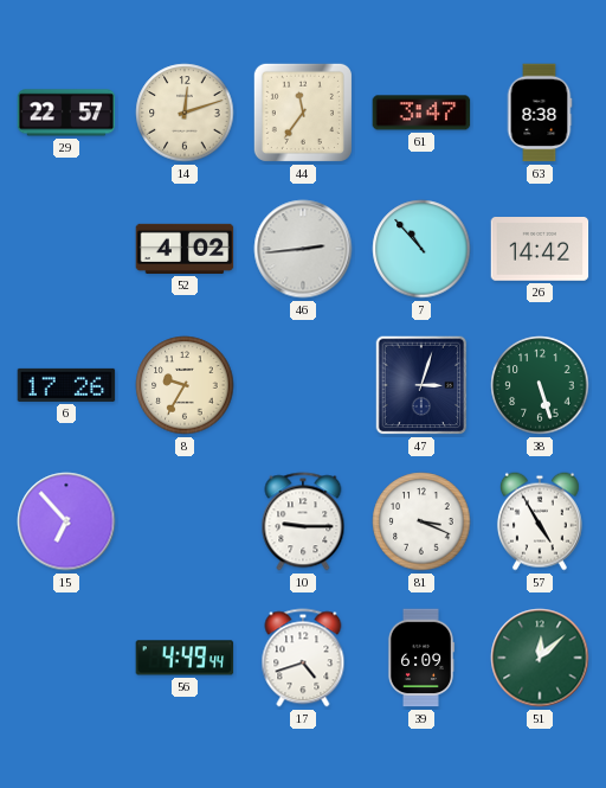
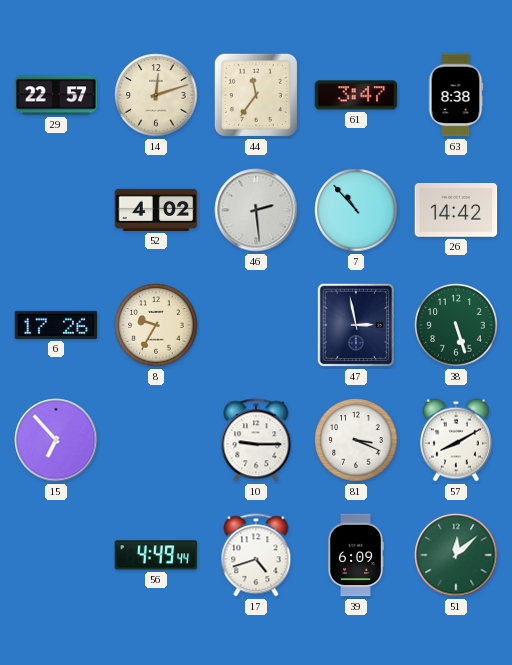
46: 2:44 -> 2:29
47: 3:03 -> 2:58
57: 4:55 -> 8:10
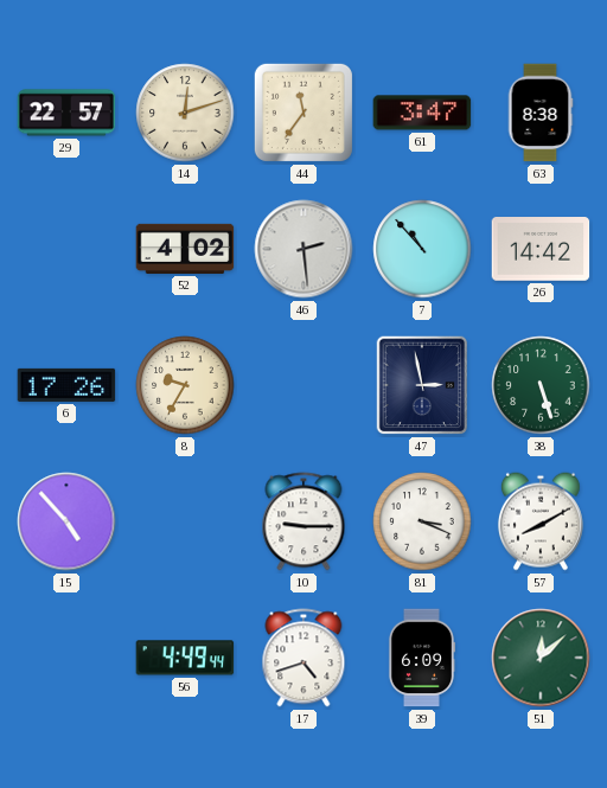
15: 6:53 -> 4:53
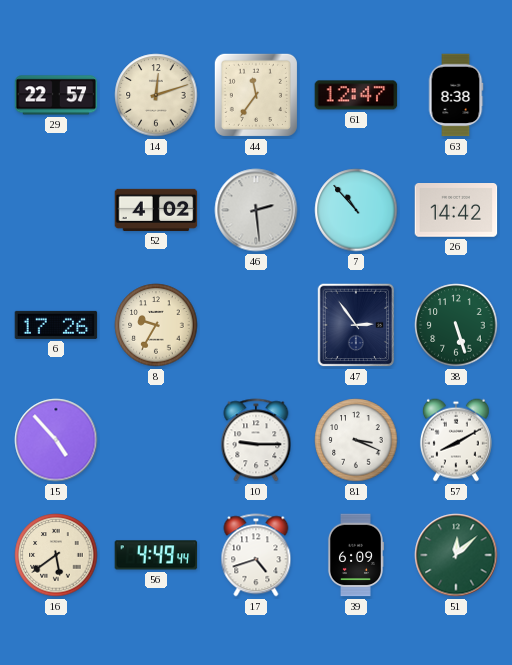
61: 3:47 -> 12:47
47: 2:58 -> 2:54
16: none -> 5:39
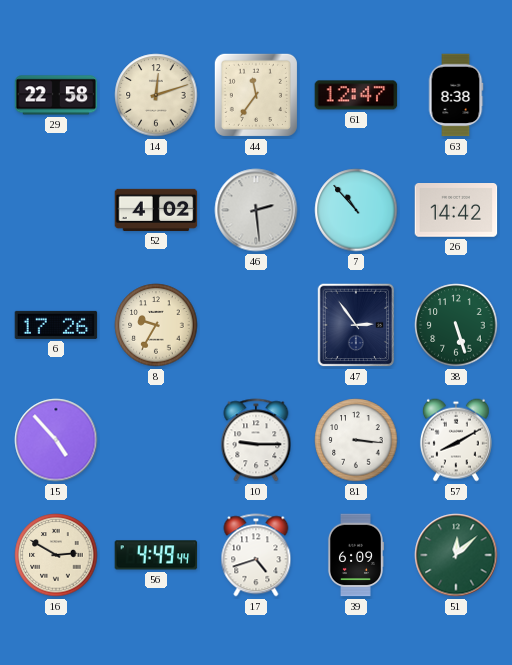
29: 22:57 -> 22:58
81: 3:19 -> 3:16
16: 5:39 -> 2:50
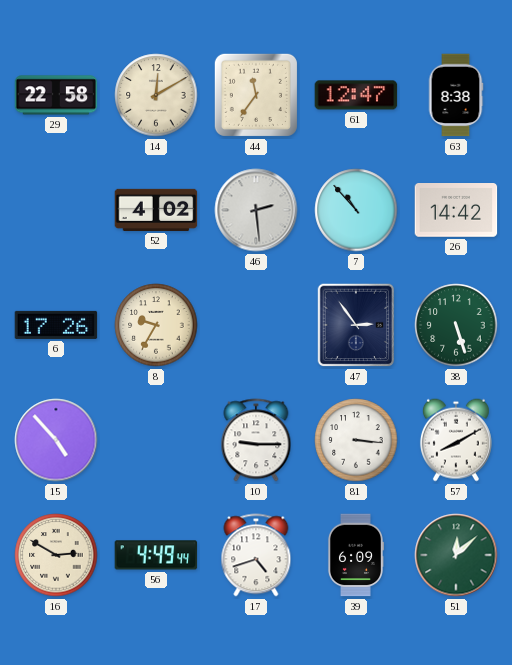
14: 12:12 -> 12:10
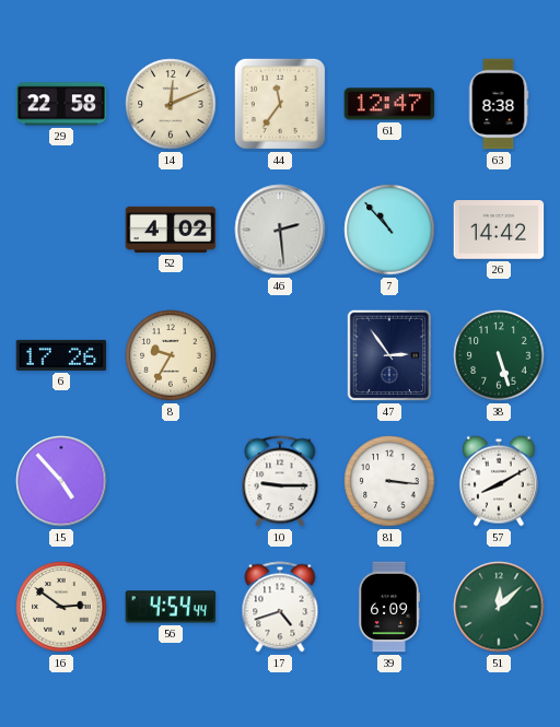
14: 12:10 -> 12:11
16: 2:50 -> 2:51
56: 4:49 -> 4:54
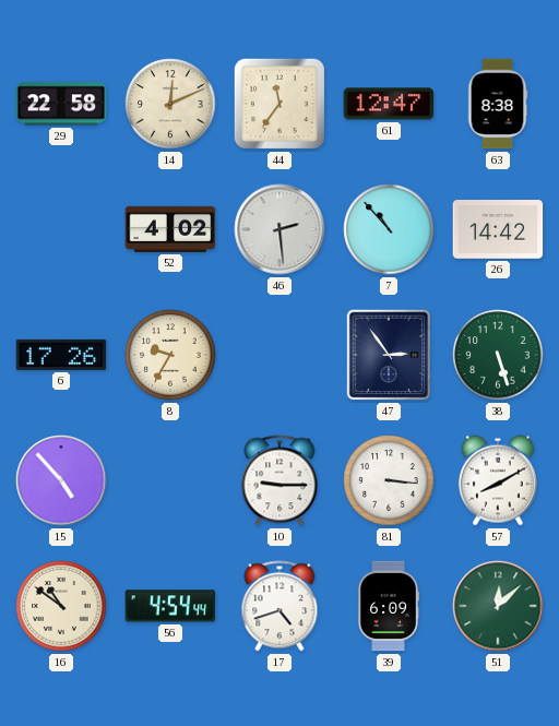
16: 2:51 -> 10:51
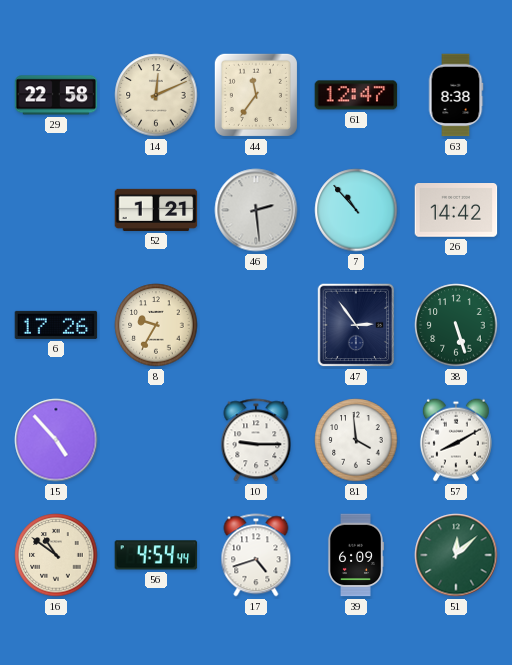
52: 4:02 -> 1:21
81: 3:16 -> 3:59
